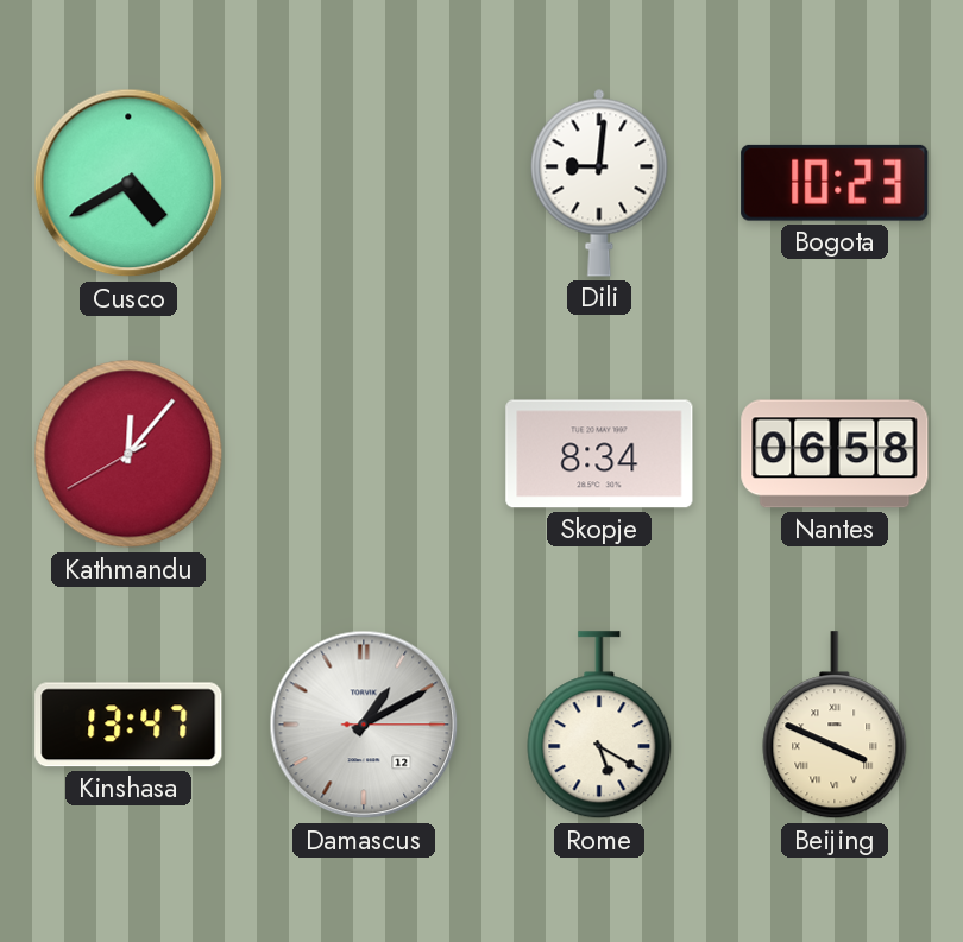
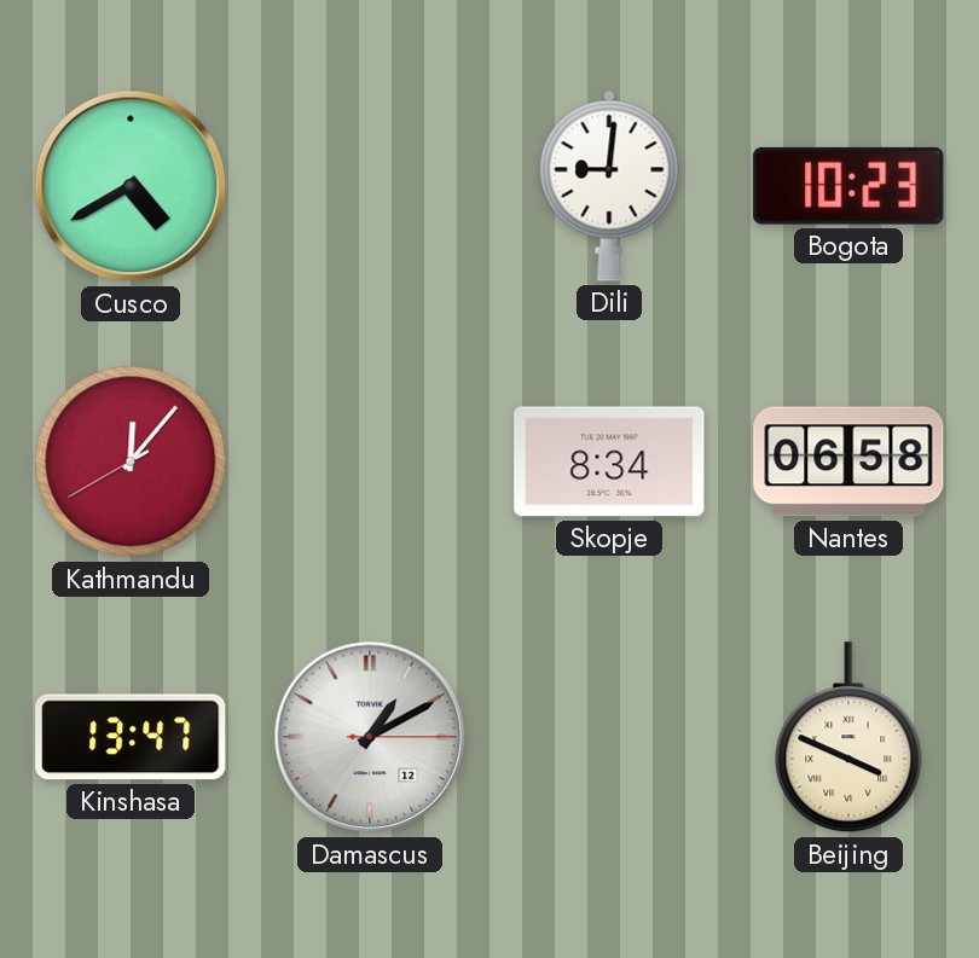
Rome: 5:20 -> none
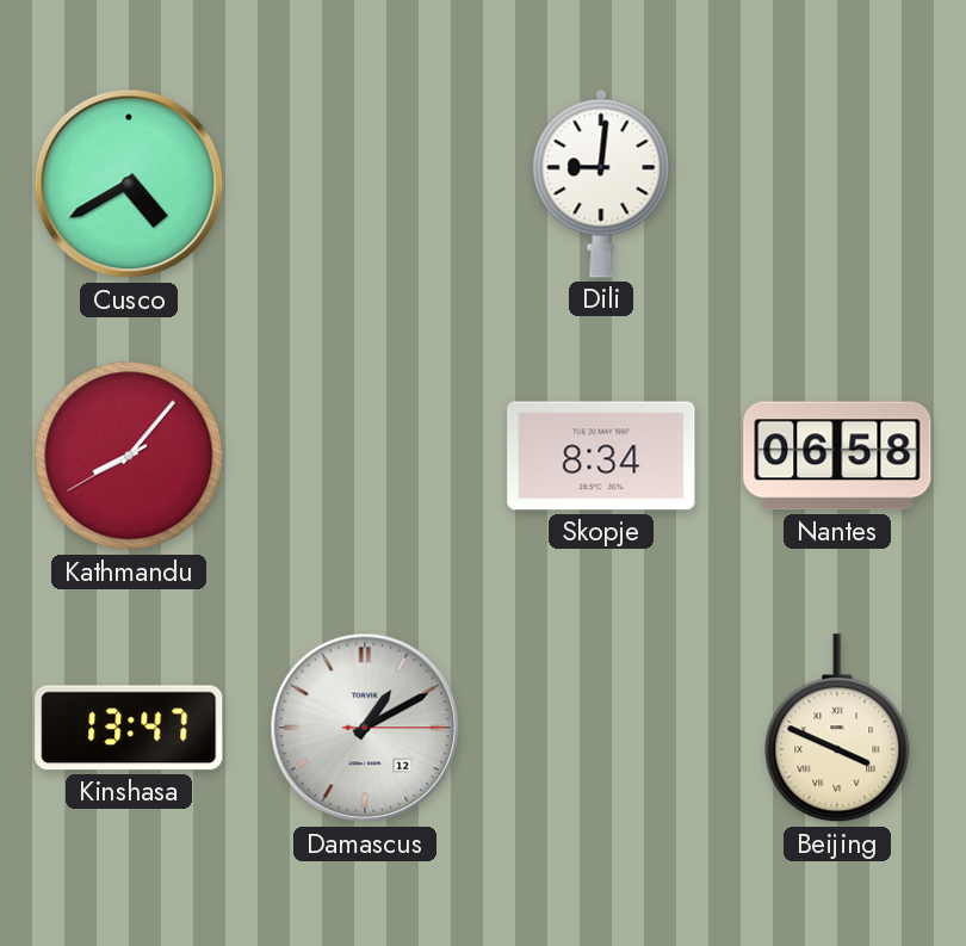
Bogota: 10:23 -> none
Kathmandu: 12:06 -> 8:06
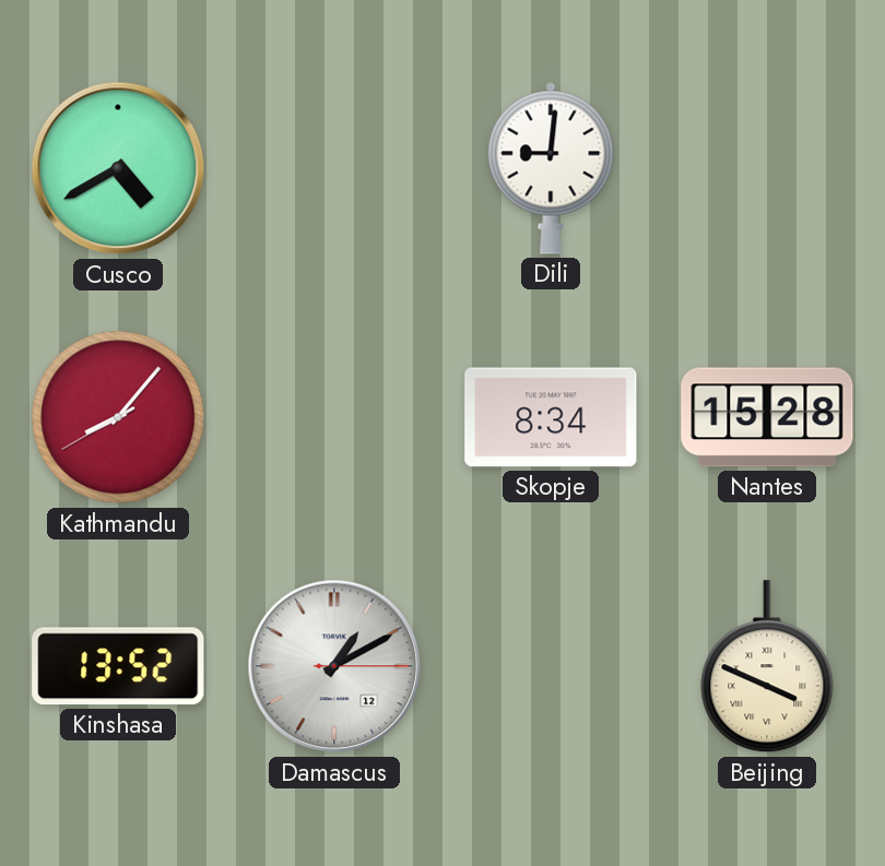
Nantes: 06:58 -> 15:28
Kinshasa: 13:47 -> 13:52
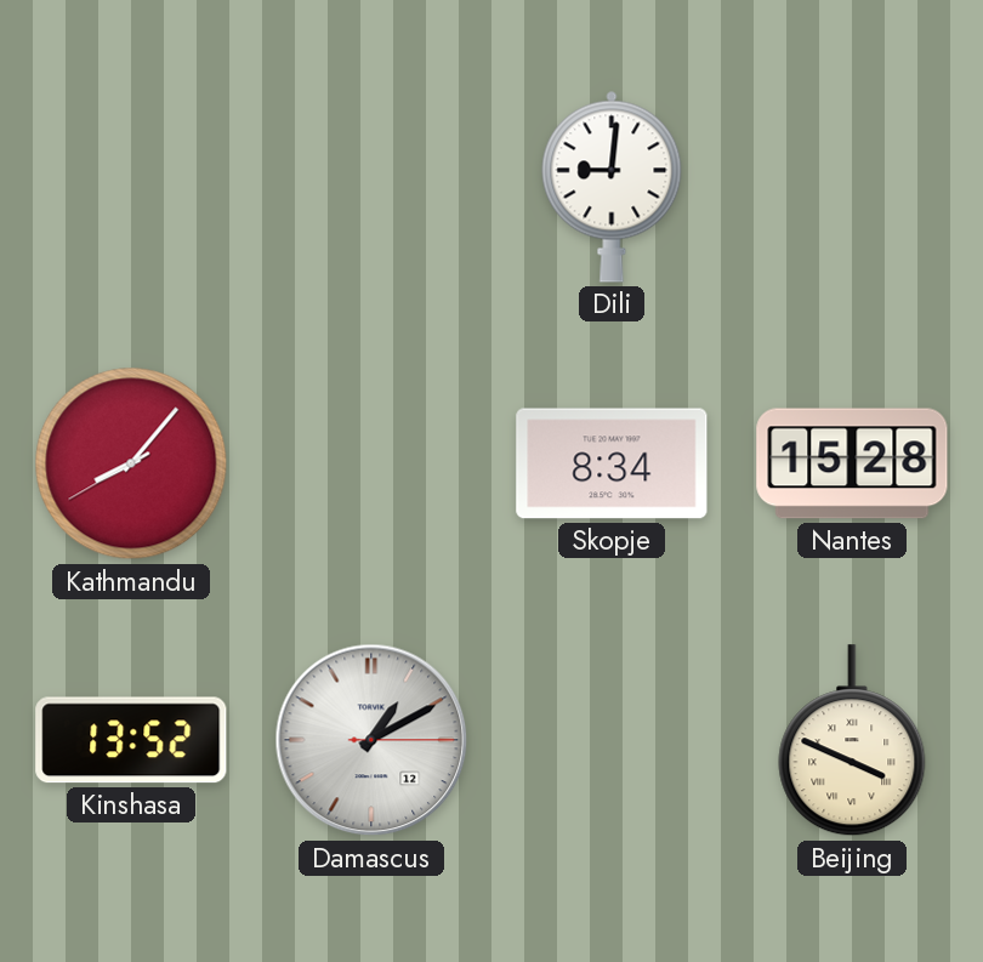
Cusco: 4:40 -> none
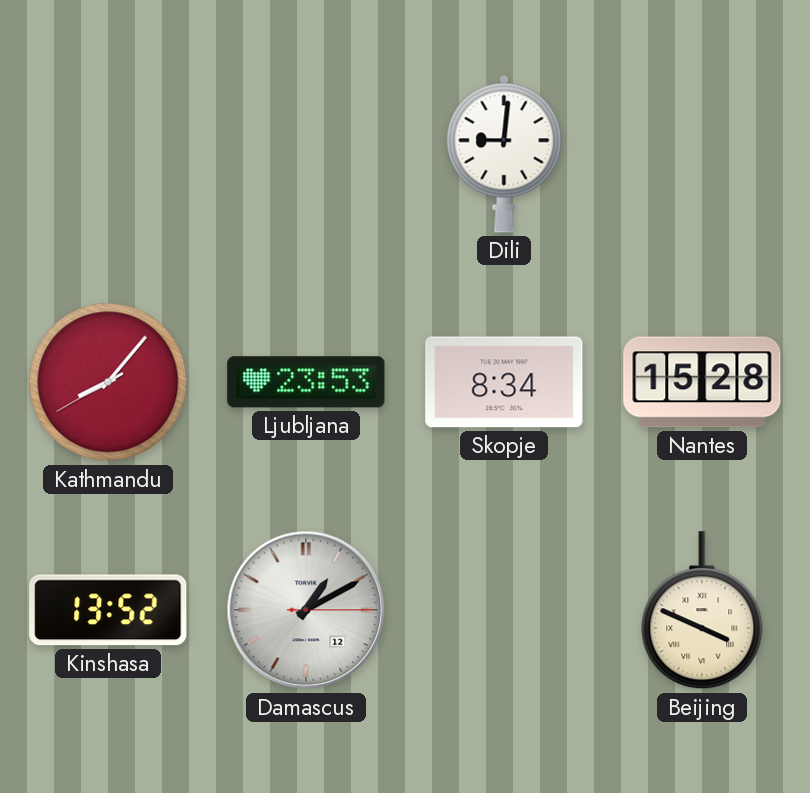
Ljubljana: none -> 23:53
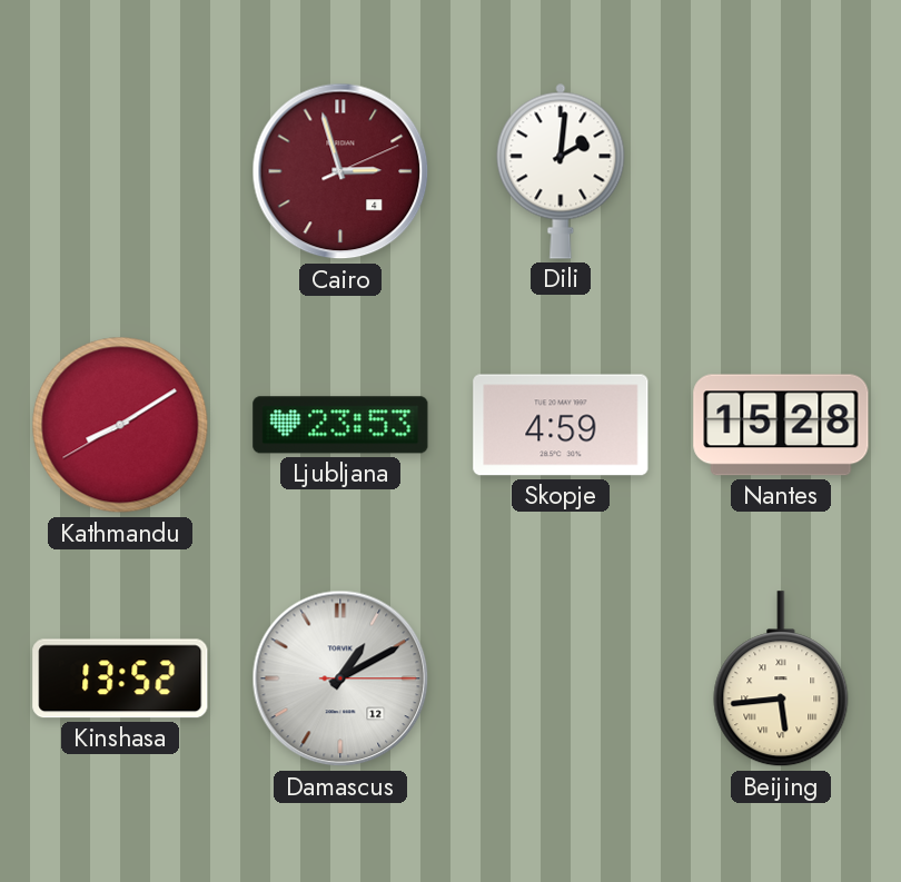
Cairo: none -> 2:57
Dili: 9:01 -> 2:01
Kathmandu: 8:06 -> 8:09
Skopje: 8:34 -> 4:59
Beijing: 3:49 -> 5:44
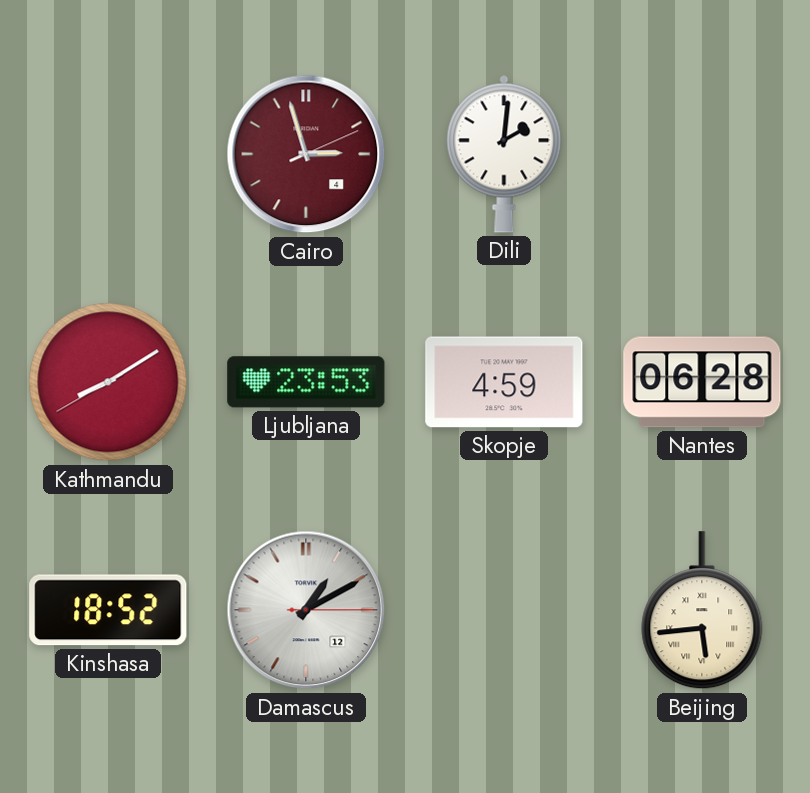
Nantes: 15:28 -> 06:28
Kinshasa: 13:52 -> 18:52
